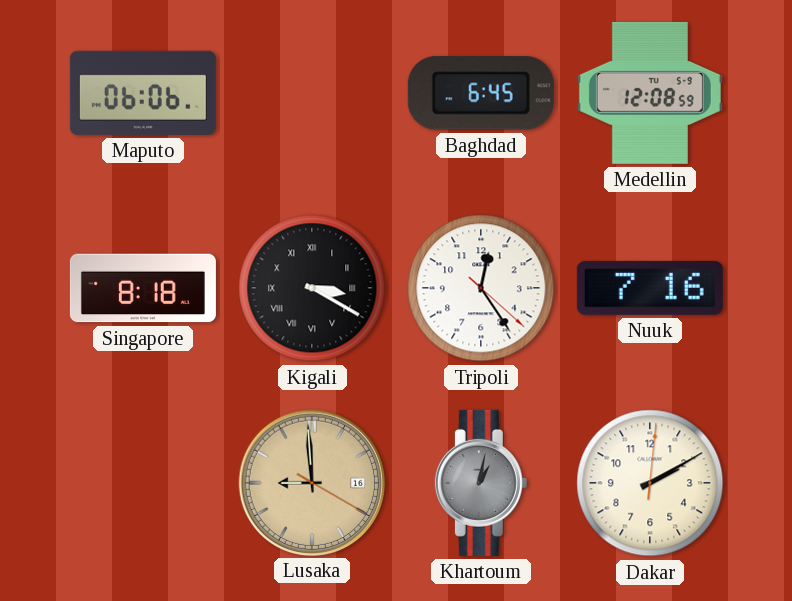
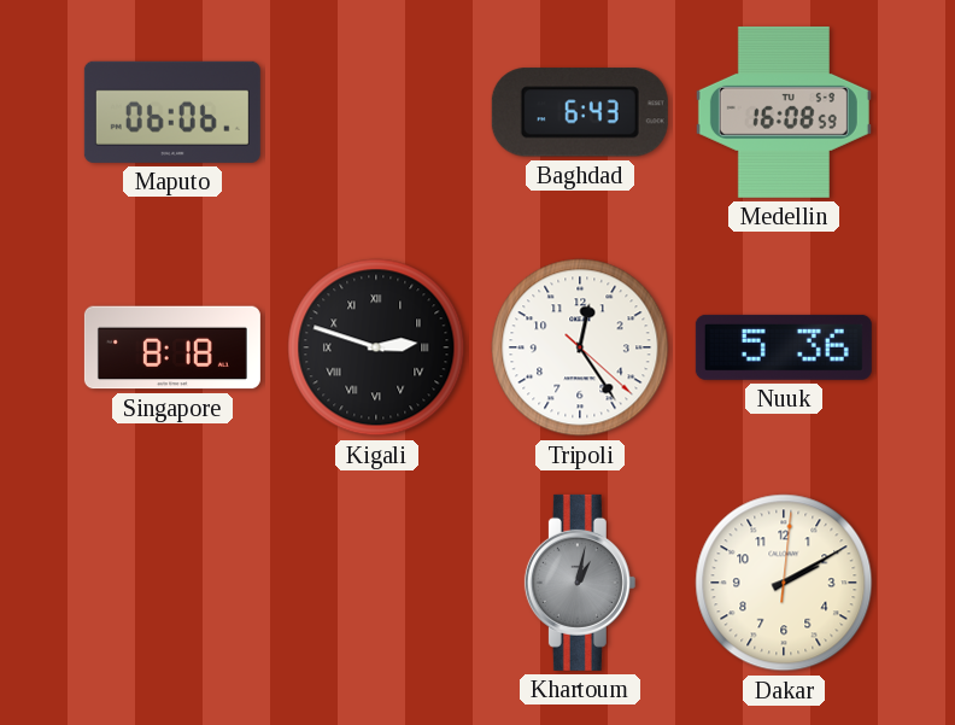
Baghdad: 6:45 -> 6:43
Medellin: 12:08 -> 16:08
Kigali: 3:20 -> 2:48
Nuuk: 7:16 -> 5:36
Lusaka: 8:59 -> none
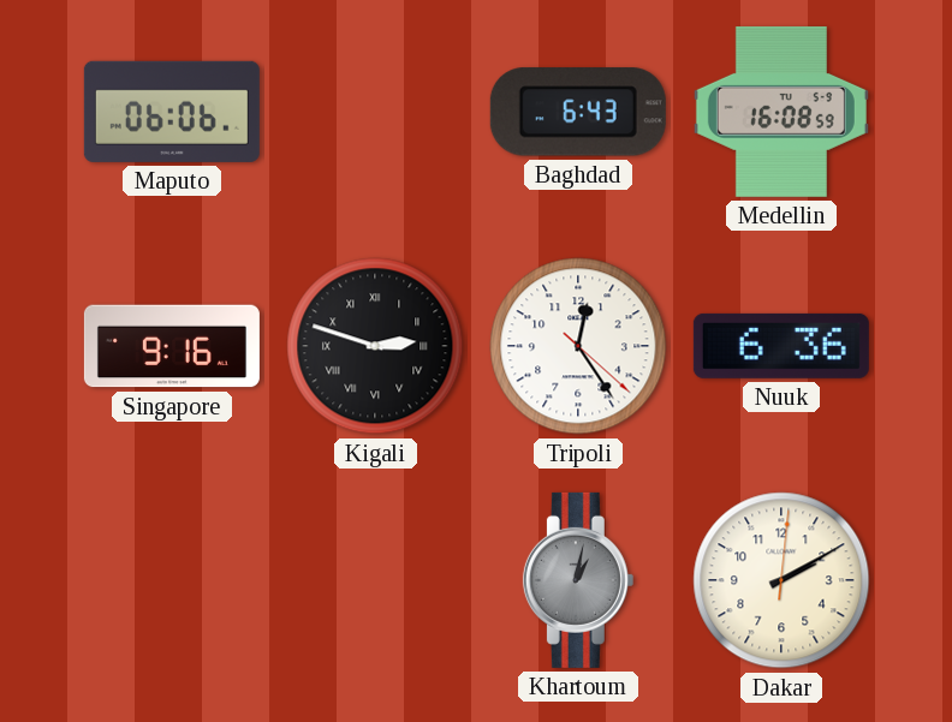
Singapore: 8:18 -> 9:16
Nuuk: 5:36 -> 6:36
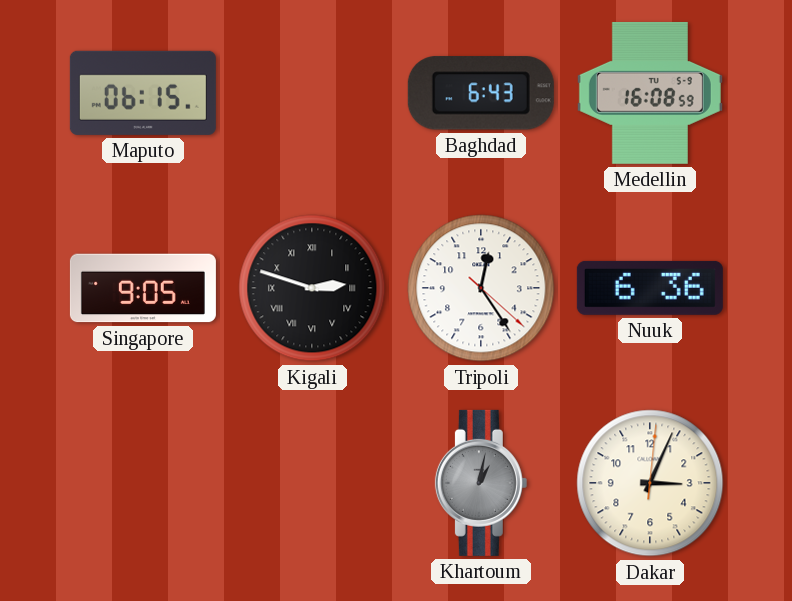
Maputo: 06:06 -> 06:15
Singapore: 9:16 -> 9:05
Dakar: 2:10 -> 3:04
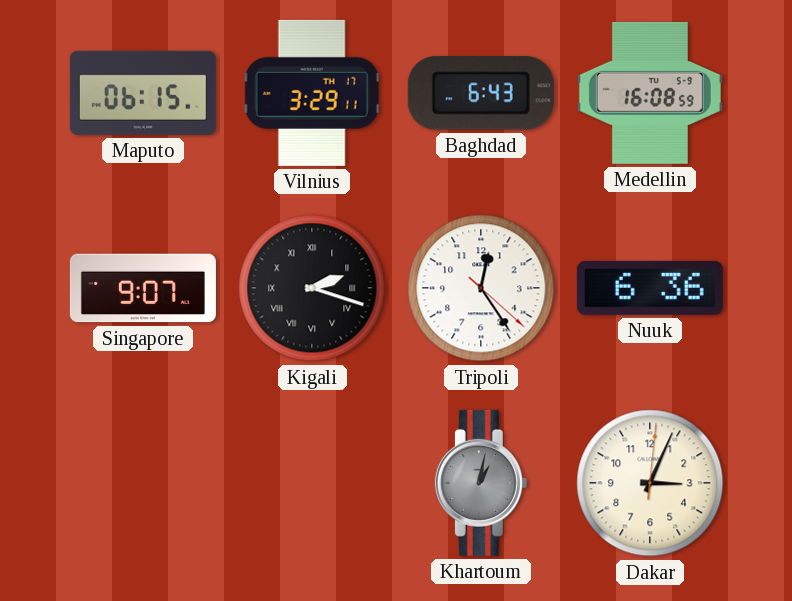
Vilnius: none -> 3:29
Singapore: 9:05 -> 9:07
Kigali: 2:48 -> 2:18
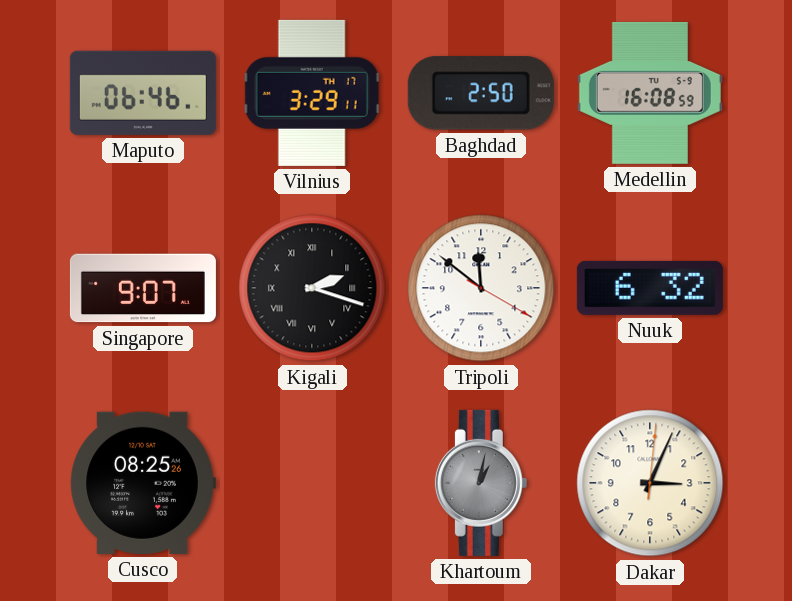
Maputo: 06:15 -> 06:46
Baghdad: 6:43 -> 2:50
Tripoli: 12:24 -> 11:51
Nuuk: 6:36 -> 6:32
Cusco: none -> 08:25
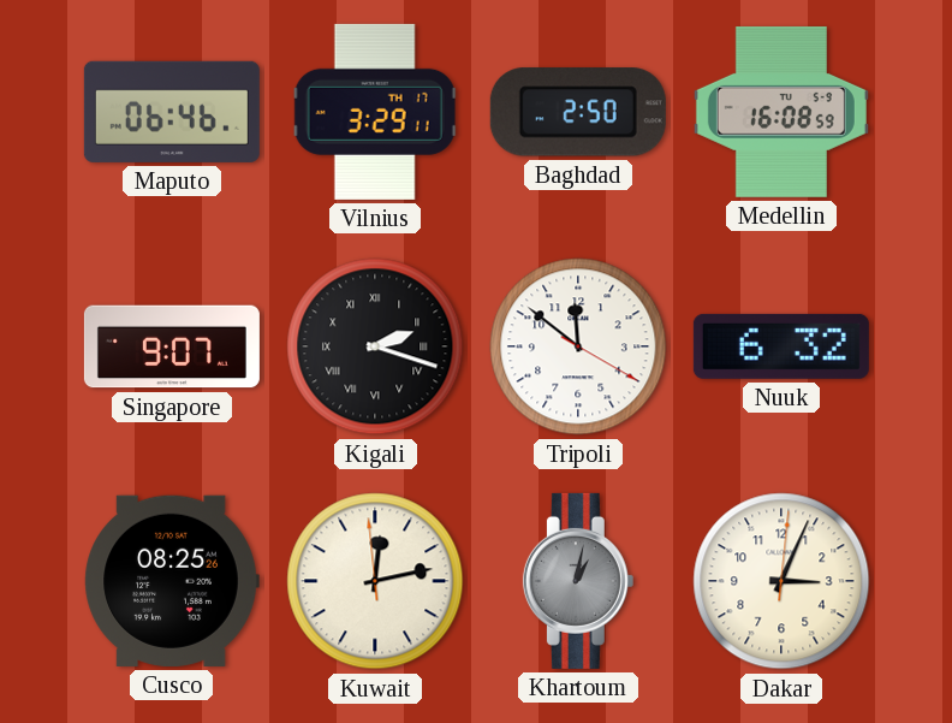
Kuwait: none -> 12:12
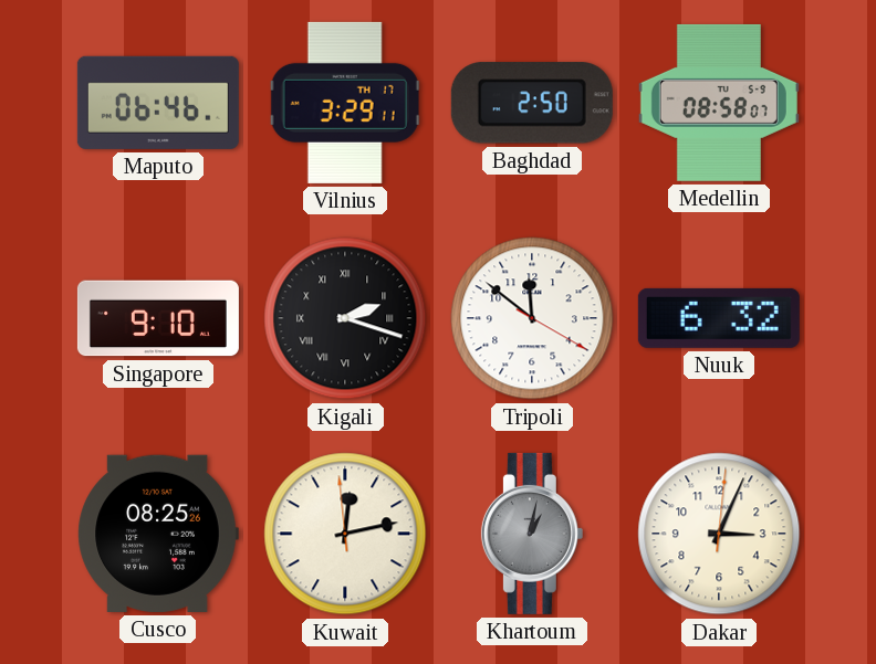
Medellin: 16:08 -> 08:58
Singapore: 9:07 -> 9:10
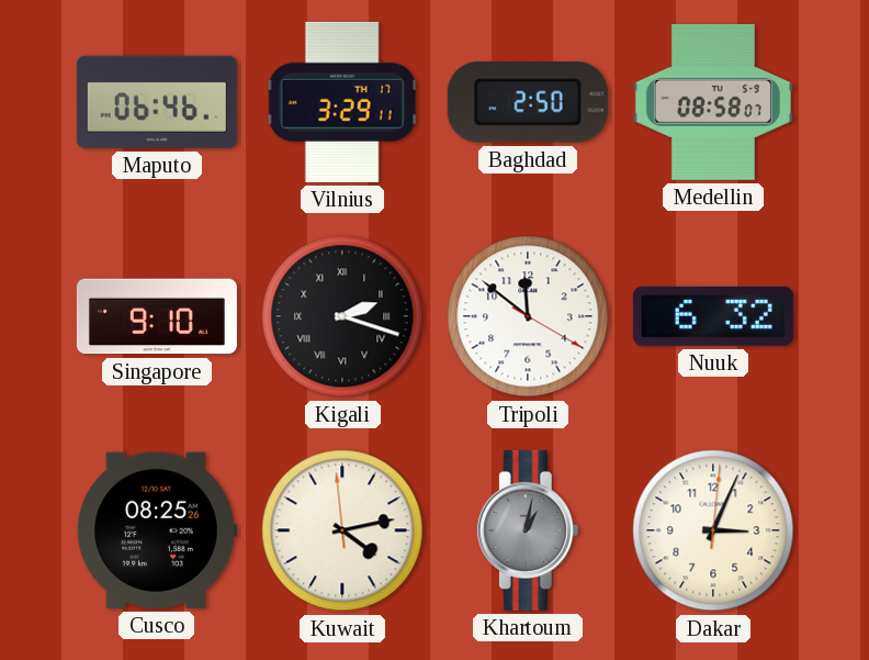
Kuwait: 12:12 -> 4:12
